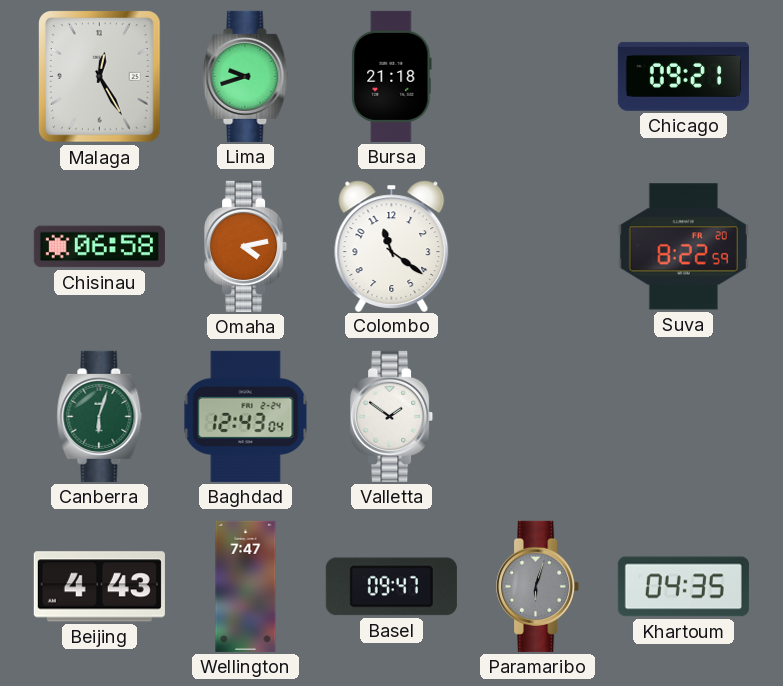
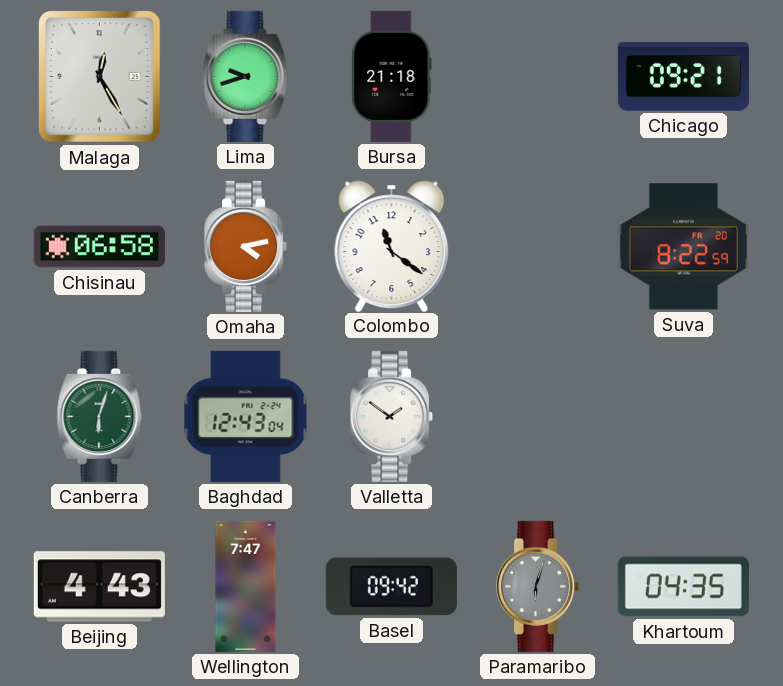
Basel: 09:47 -> 09:42
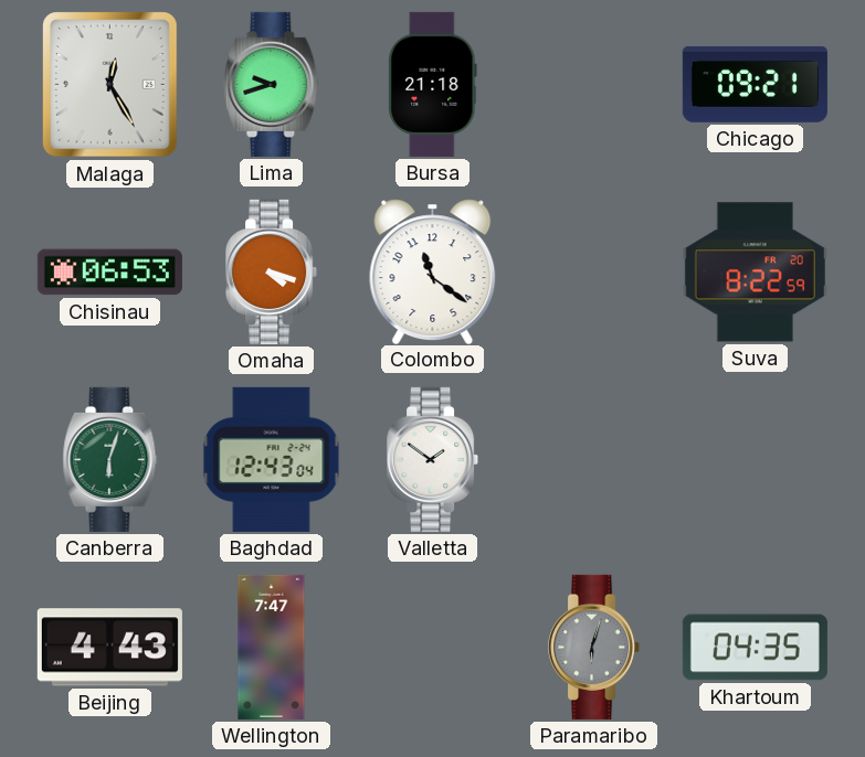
Chisinau: 06:58 -> 06:53
Omaha: 4:13 -> 4:18
Basel: 09:42 -> none
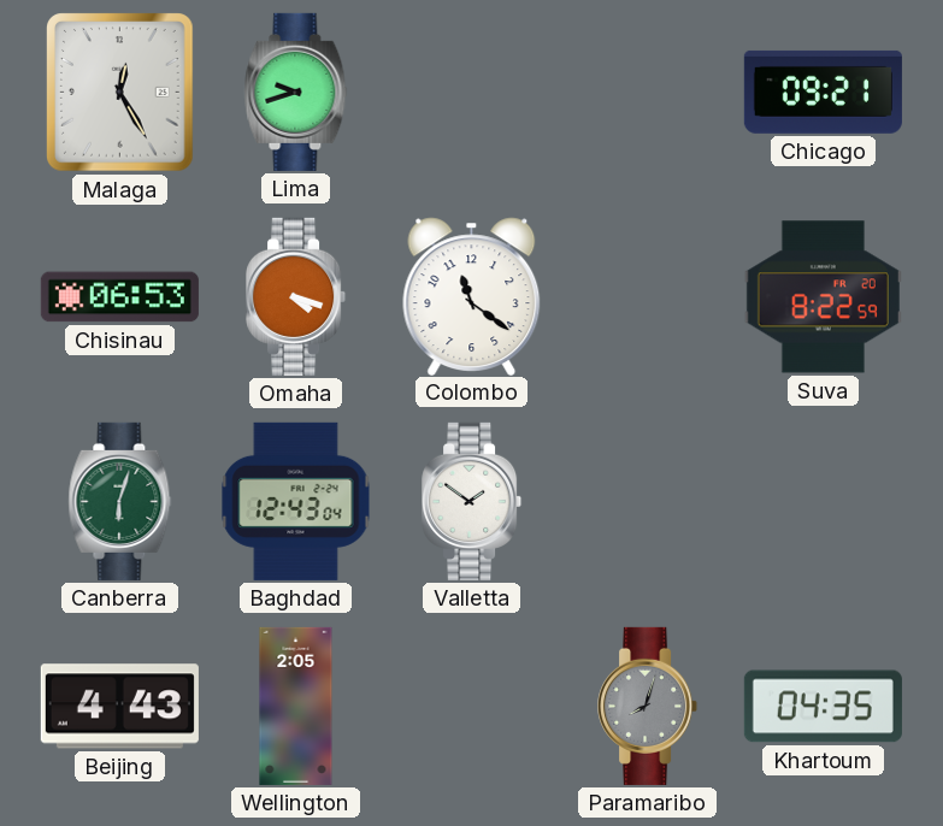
Bursa: 21:18 -> none
Wellington: 7:47 -> 2:05
Paramaribo: 6:03 -> 8:03
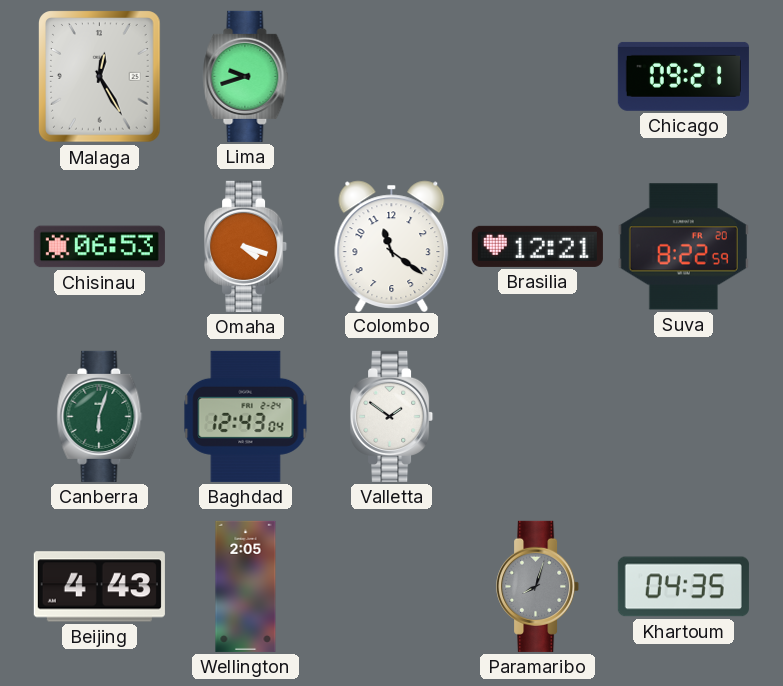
Brasilia: none -> 12:21
